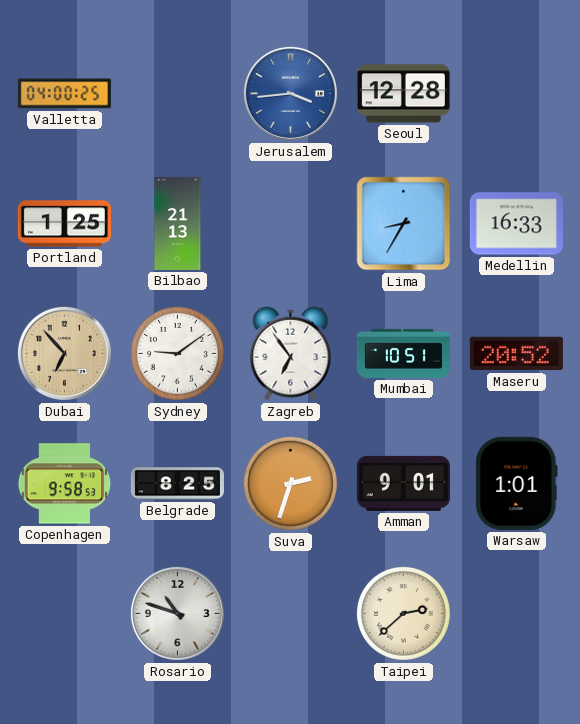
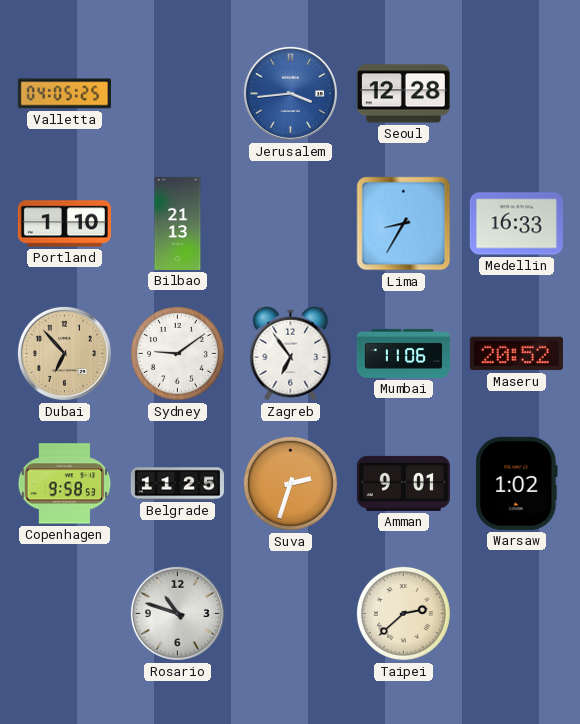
Valletta: 04:00 -> 04:05
Portland: 1:25 -> 1:10
Mumbai: 10:51 -> 11:06
Belgrade: 8:25 -> 11:25
Warsaw: 1:01 -> 1:02
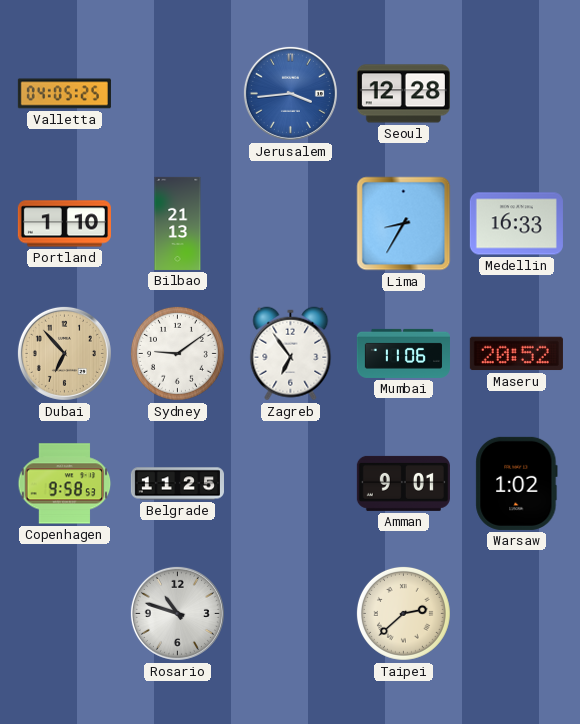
Suva: 2:33 -> none
